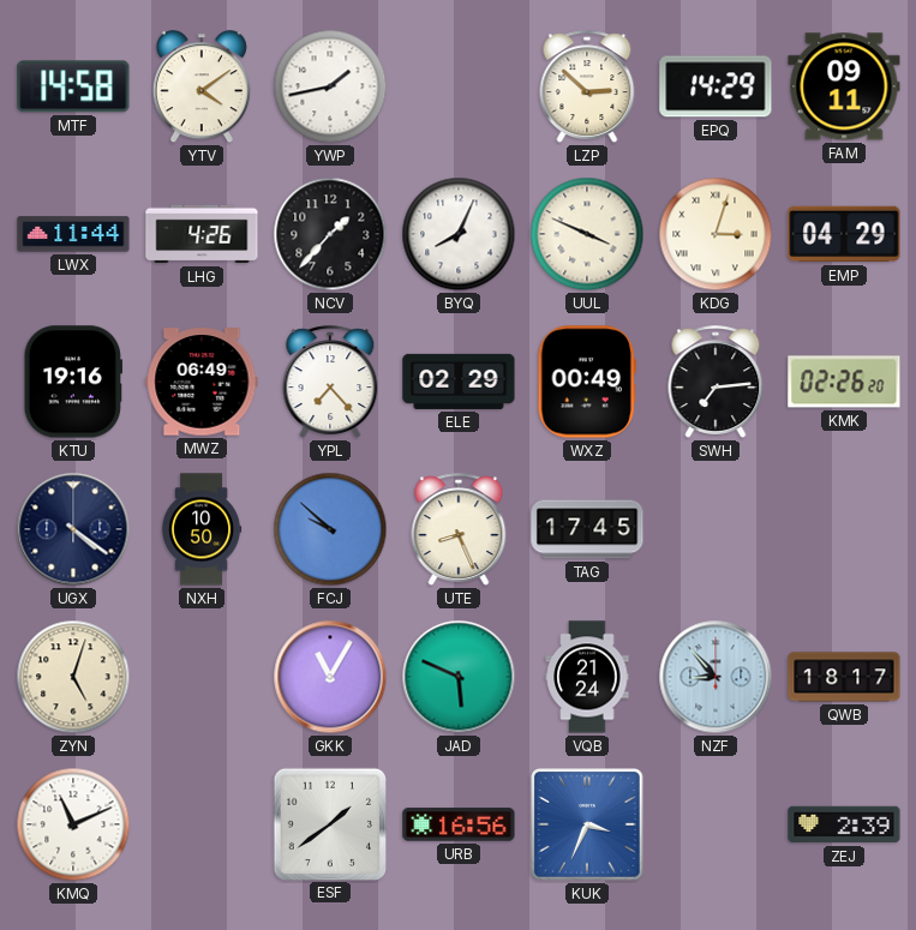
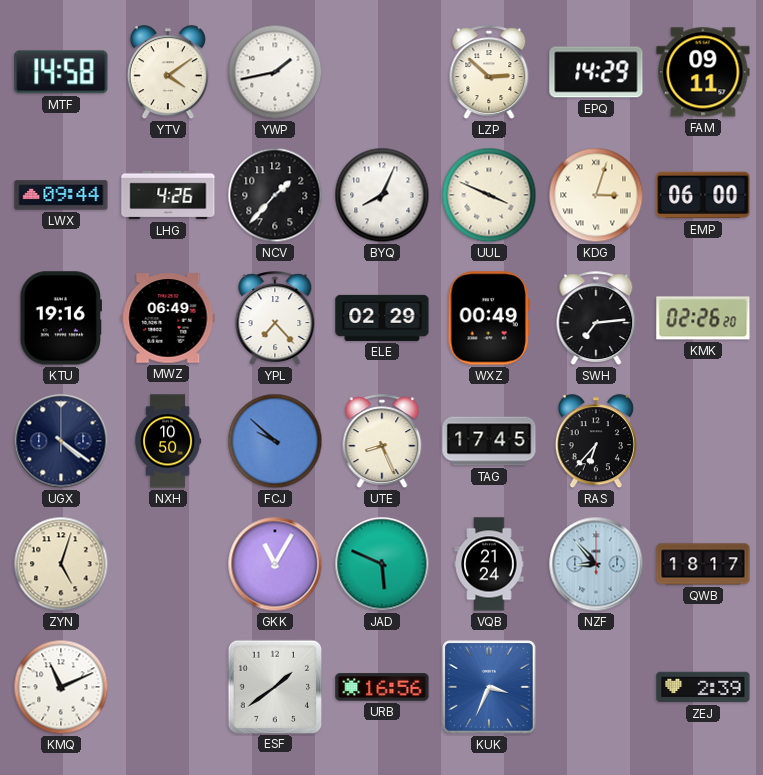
LWX: 11:44 -> 09:44
EMP: 04:29 -> 06:00
RAS: none -> 6:37
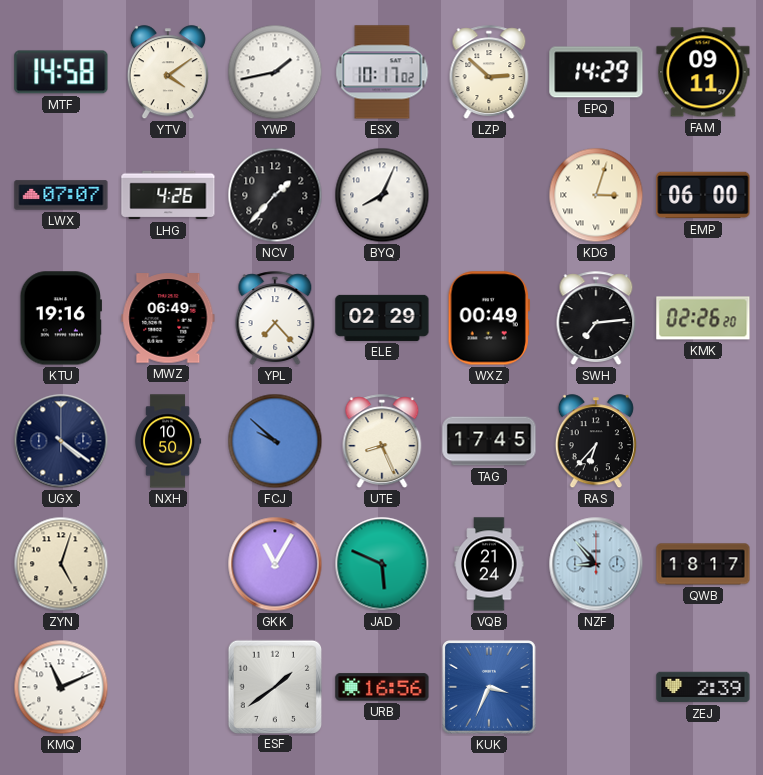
ESX: none -> 10:17
LWX: 09:44 -> 07:07
UUL: 3:49 -> none
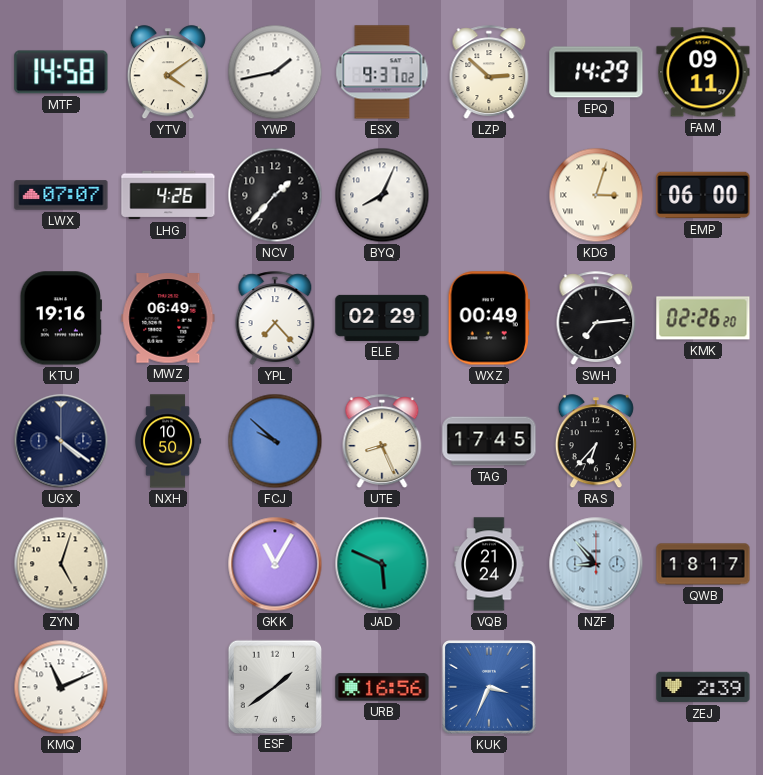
ESX: 10:17 -> 9:37
